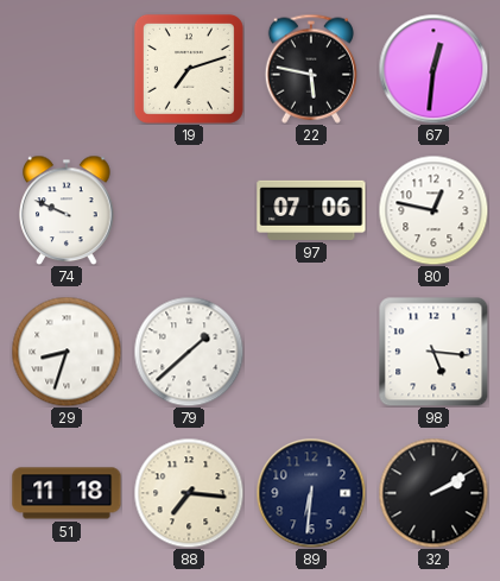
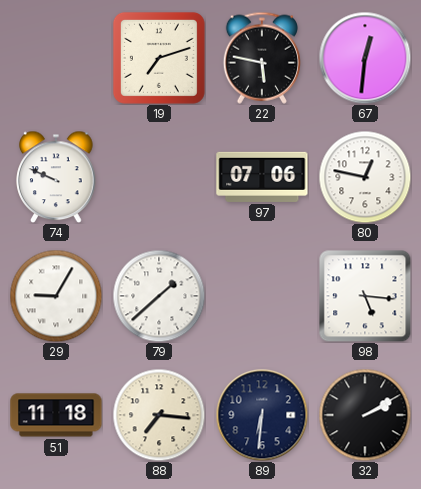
29: 8:33 -> 9:05
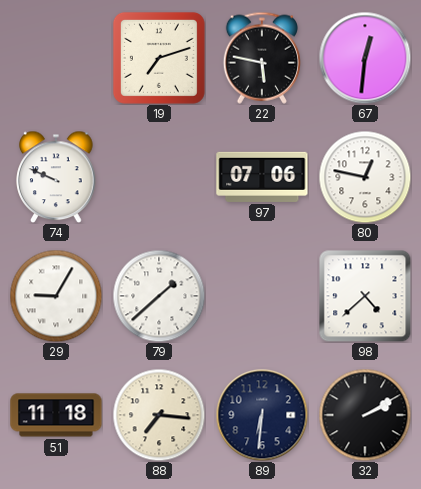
98: 5:16 -> 4:38
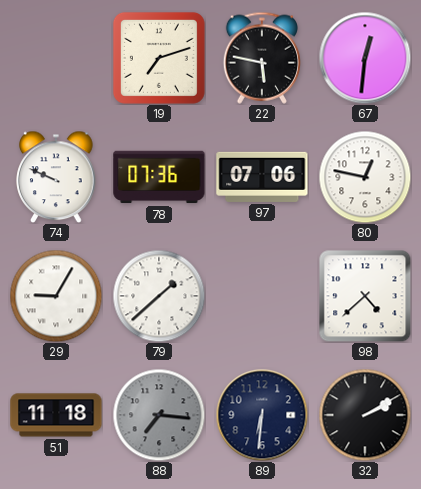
78: none -> 07:36
88 dial: cream -> grey
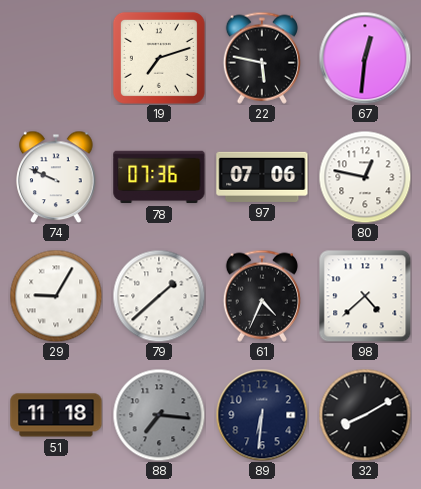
61: none -> 4:34
32: 2:10 -> 8:10
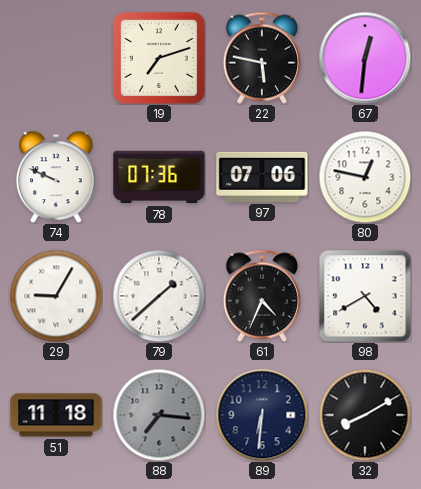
98: 4:38 -> 4:40
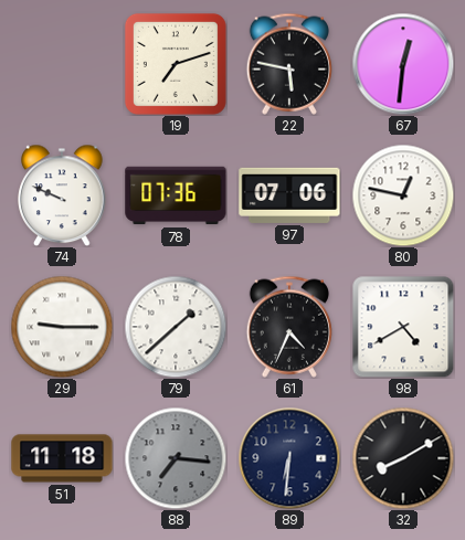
29: 9:05 -> 9:15
